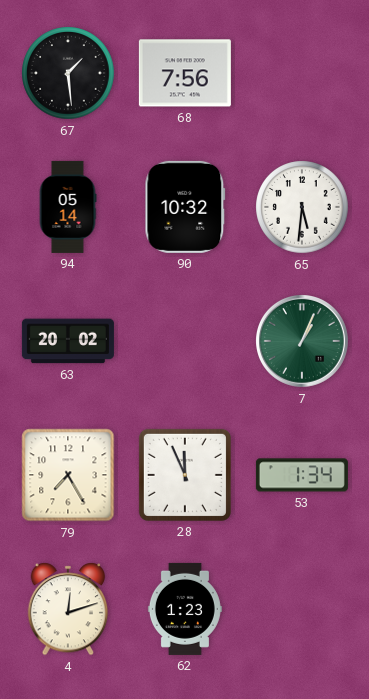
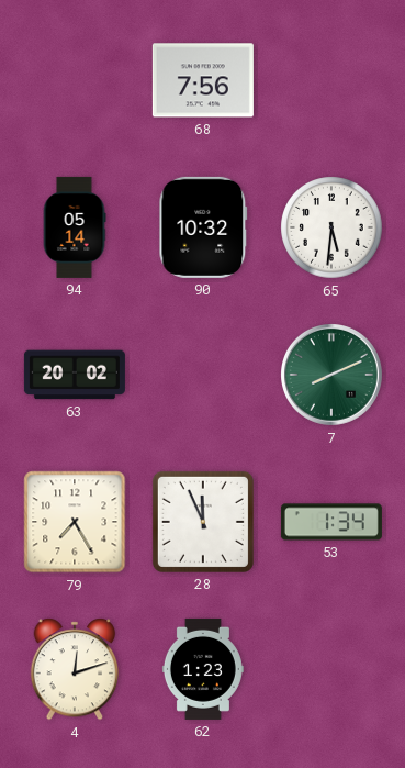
67: 1:29 -> none
7: 1:04 -> 8:11
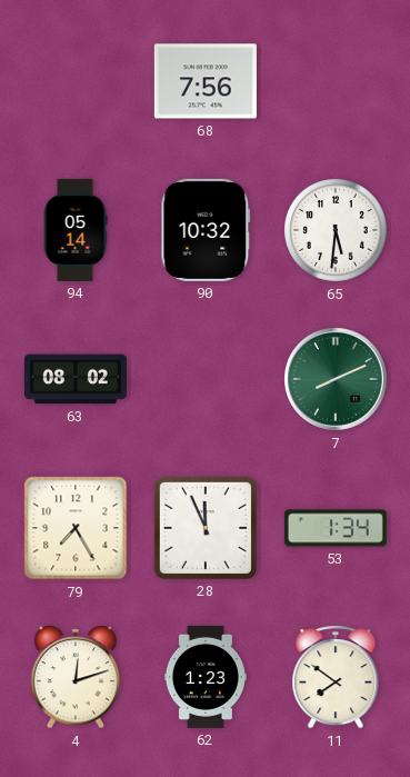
63: 20:02 -> 08:02
11: none -> 7:51
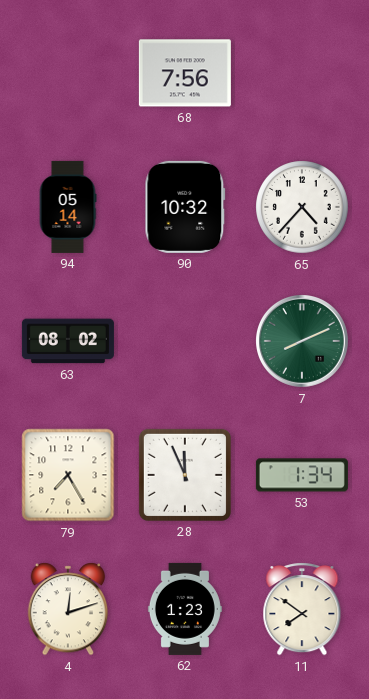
65: 5:31 -> 4:37
